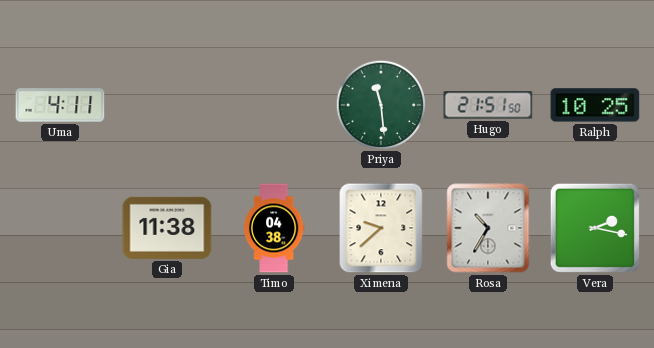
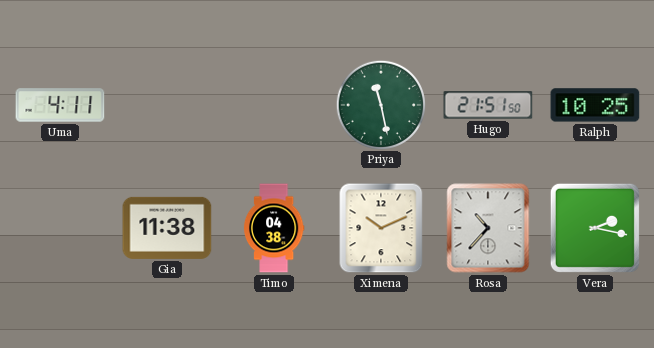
Priya: 11:29 -> 11:28
Ximena: 9:38 -> 10:11
Rosa: 10:35 -> 10:37
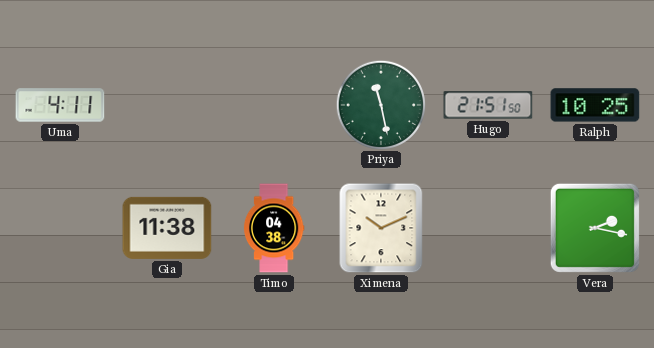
Rosa: 10:37 -> none
